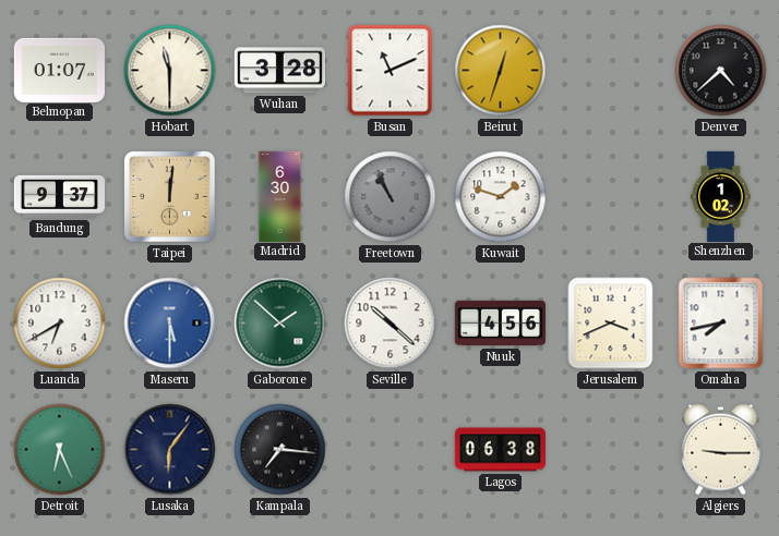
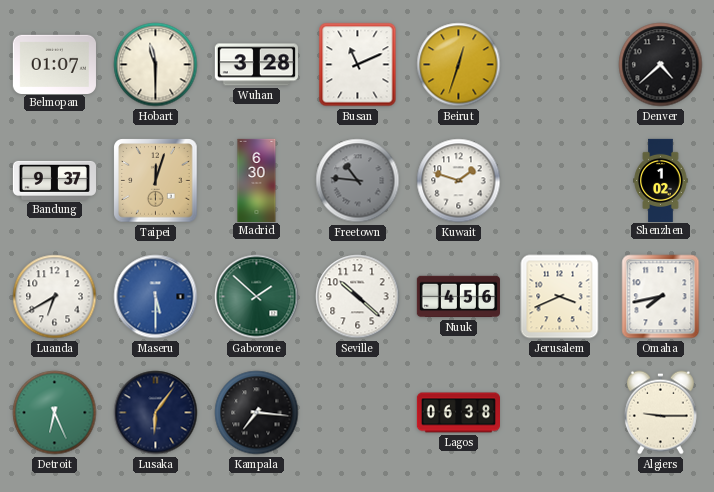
Taipei: 12:01 -> 12:03
Freetown: 10:56 -> 10:46
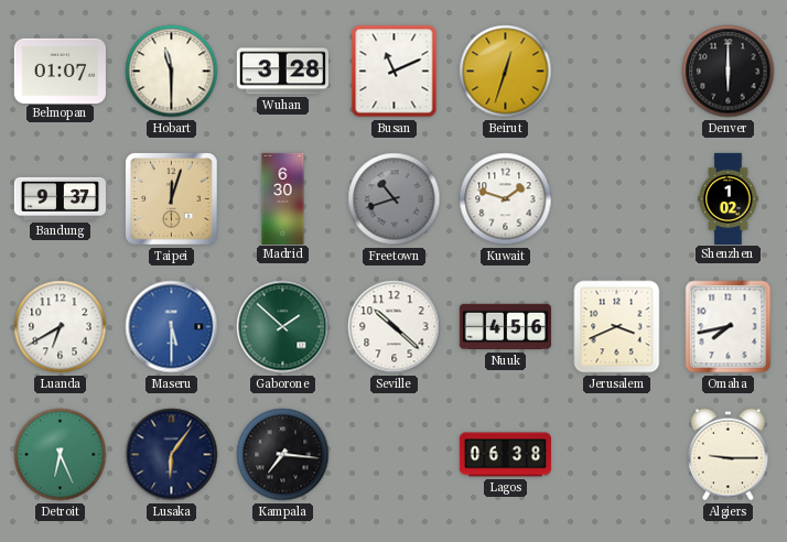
Denver: 4:38 -> 6:00
Freetown: 10:46 -> 10:42
